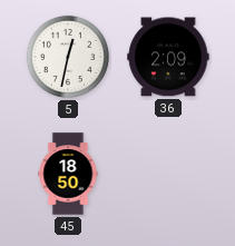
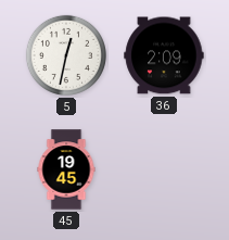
45: 18:50 -> 19:45
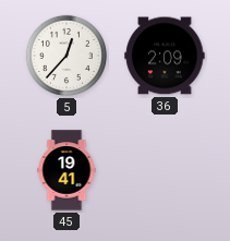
5: 12:32 -> 12:37
45: 19:45 -> 19:41
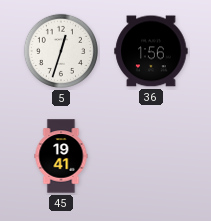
5: 12:37 -> 12:33
36: 2:09 -> 1:56
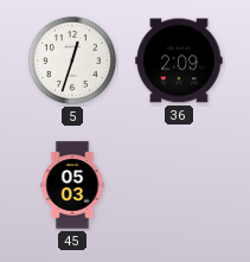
36: 1:56 -> 2:09
45: 19:41 -> 05:03
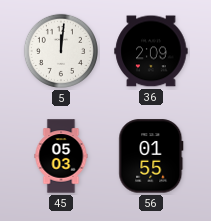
5: 12:33 -> 12:01
56: none -> 01:55
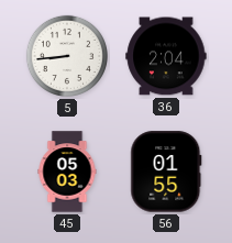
5: 12:01 -> 8:44
36: 2:09 -> 2:04
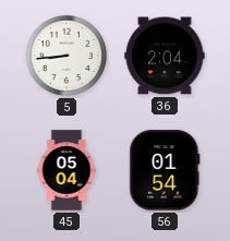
45: 05:03 -> 05:04
56: 01:55 -> 01:54
